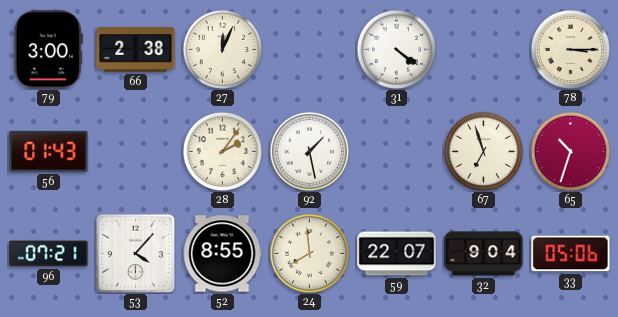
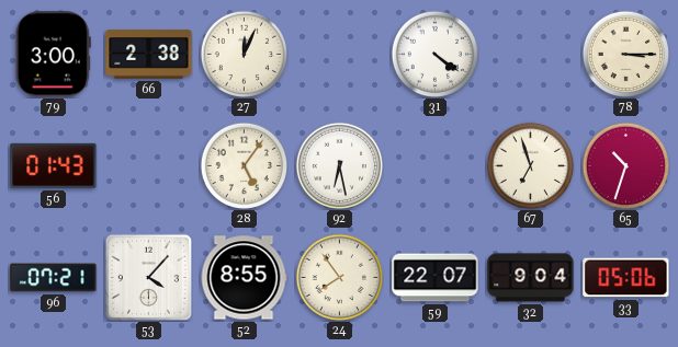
28: 2:06 -> 5:06
92: 1:28 -> 6:28
24: 7:59 -> 7:54
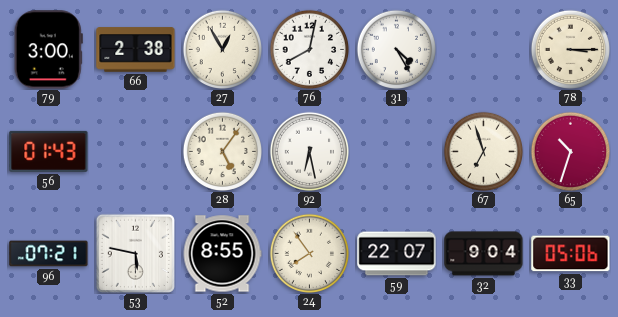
27: 12:04 -> 12:55
76: none -> 8:02
31: 4:21 -> 4:25
53: 4:07 -> 5:47
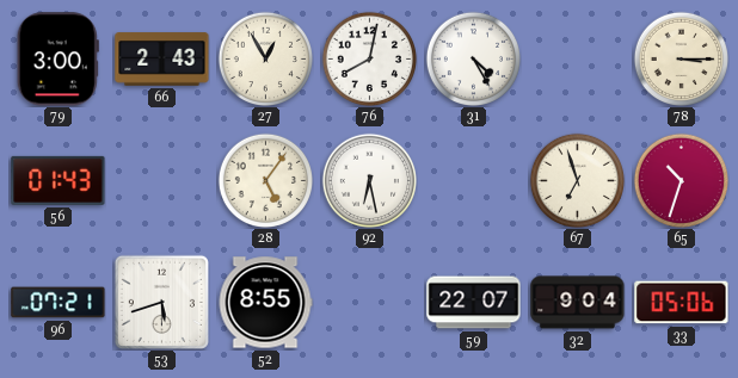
66: 2:38 -> 2:43
53: 5:47 -> 5:42
24: 7:54 -> none
